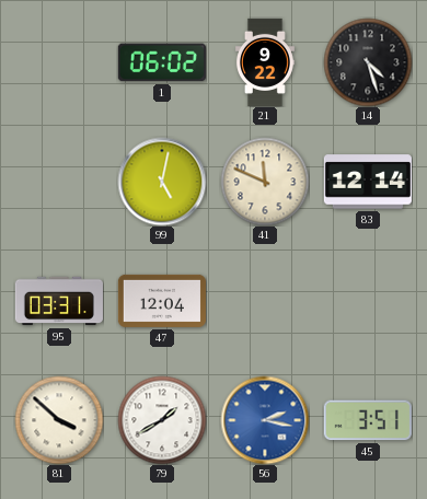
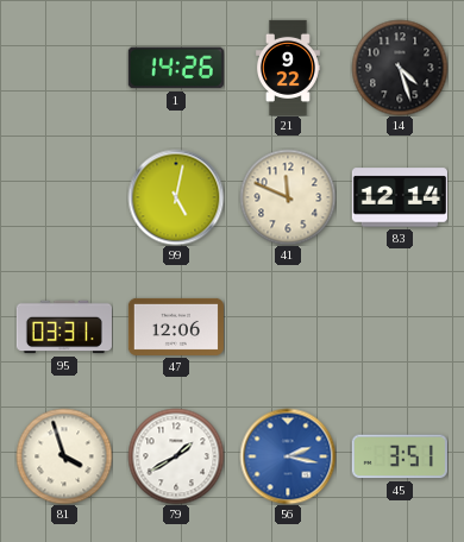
1: 06:02 -> 14:26
47: 12:04 -> 12:06
81: 3:52 -> 3:57
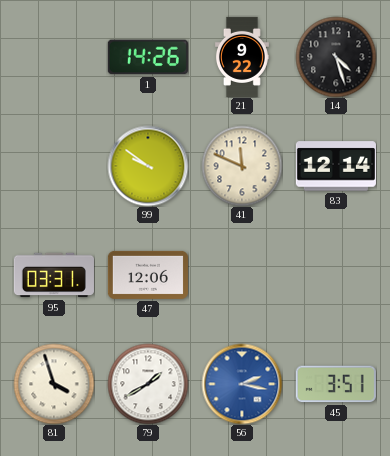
99: 5:02 -> 9:51
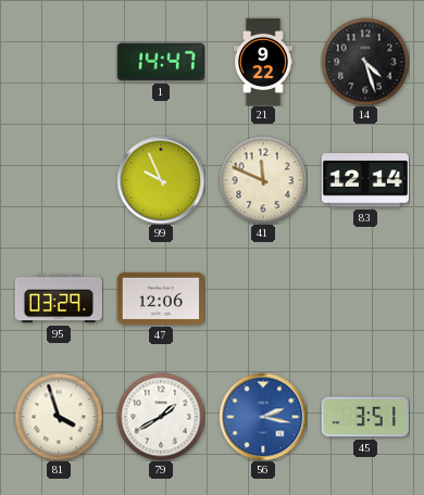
1: 14:26 -> 14:47
99: 9:51 -> 9:56
95: 03:31 -> 03:29
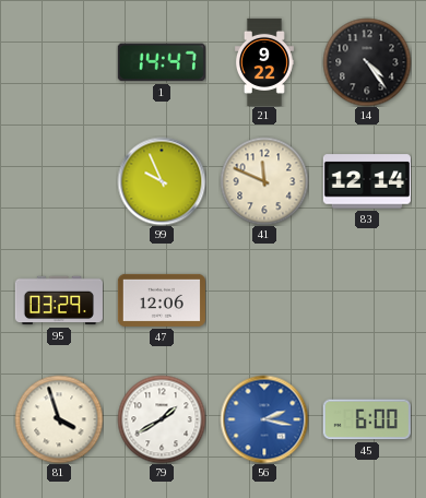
14: 4:27 -> 4:24
45: 3:51 -> 6:00
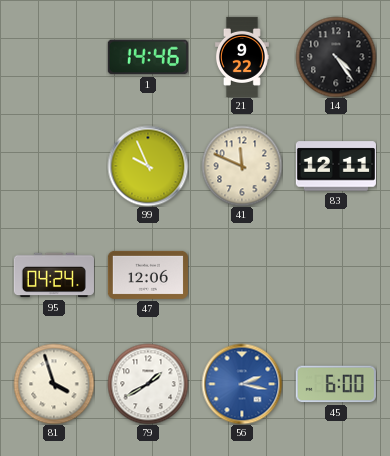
1: 14:47 -> 14:46
83: 12:14 -> 12:11
95: 03:29 -> 04:24
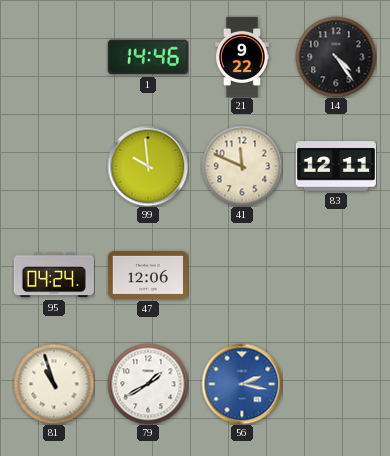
99: 9:56 -> 9:59
81: 3:57 -> 10:57
45: 6:00 -> none
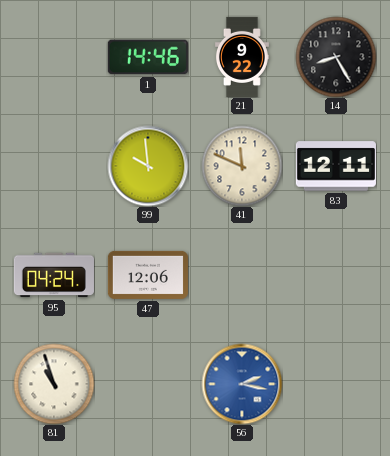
14: 4:24 -> 8:25
79: 1:40 -> none
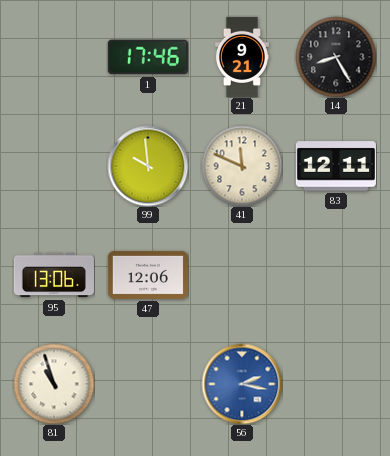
1: 14:46 -> 17:46
21: 9:22 -> 9:21
95: 04:24 -> 13:06
